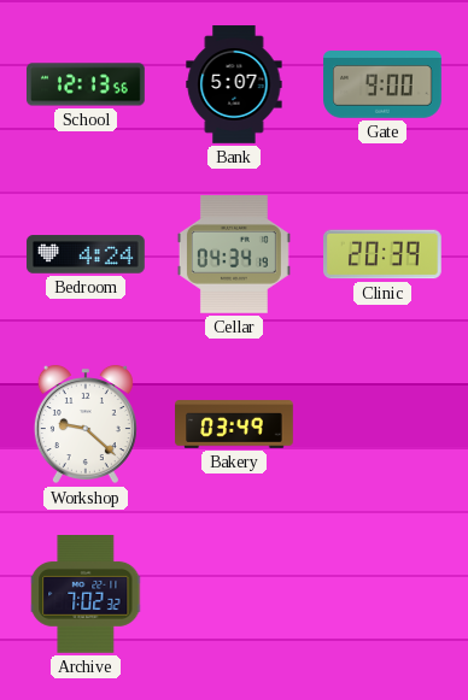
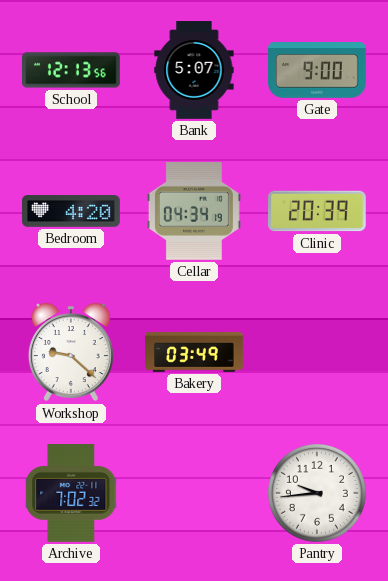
Bedroom: 4:24 -> 4:20
Pantry: none -> 9:44
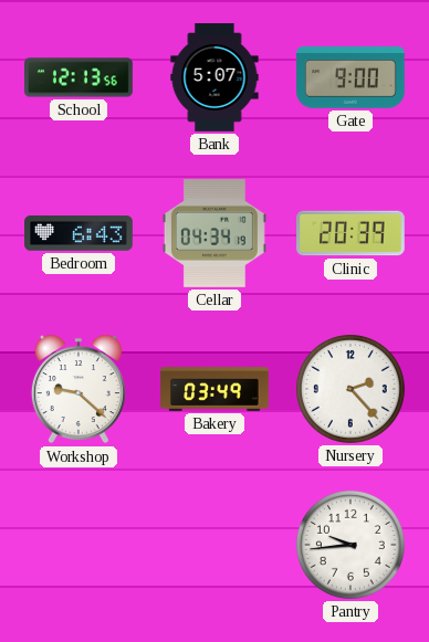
Bedroom: 4:20 -> 6:43
Nursery: none -> 2:23
Archive: 7:02 -> none
